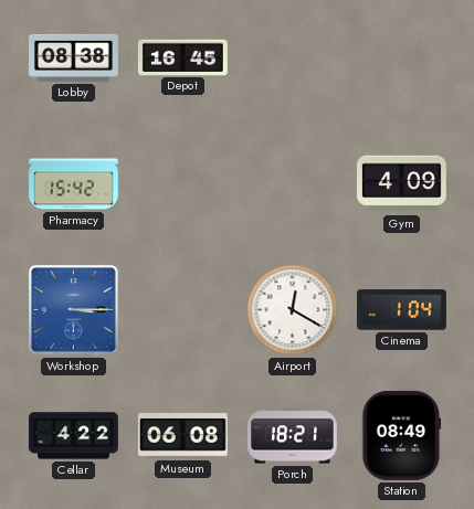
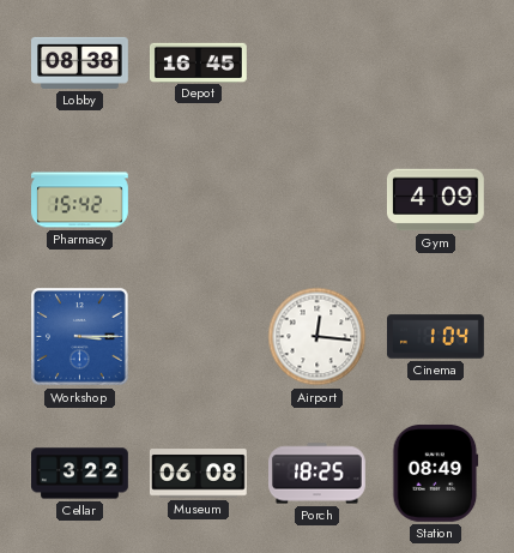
Airport: 12:20 -> 12:16
Cellar: 4:22 -> 3:22
Porch: 18:21 -> 18:25
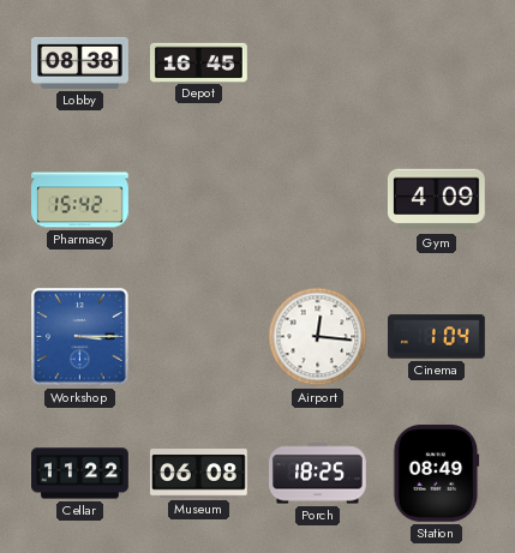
Cellar: 3:22 -> 11:22
